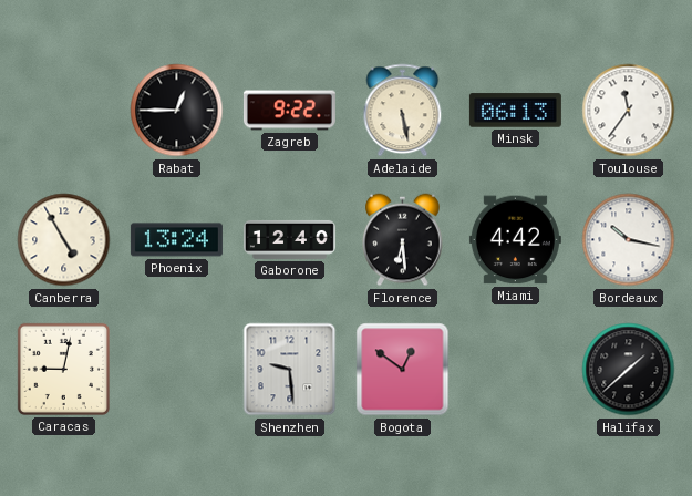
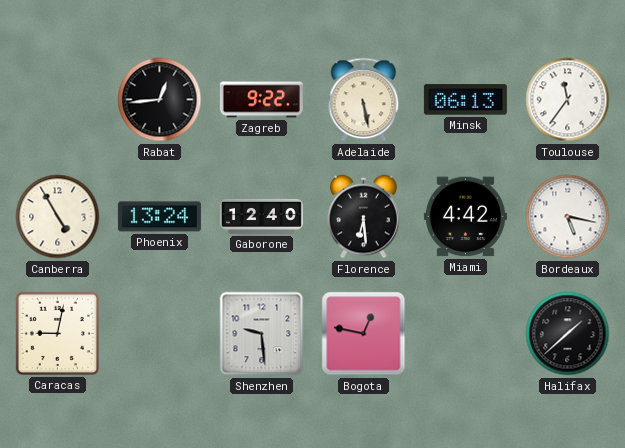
Rabat: 12:45 -> 12:44
Bordeaux: 10:17 -> 5:17
Bogota: 12:51 -> 12:47
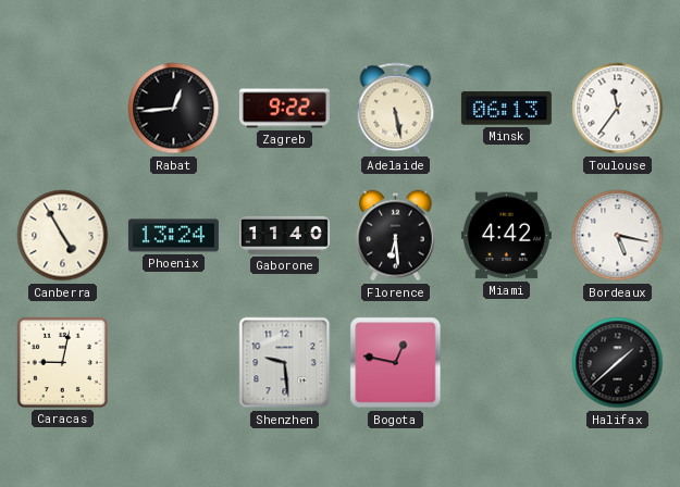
Gaborone: 12:40 -> 11:40
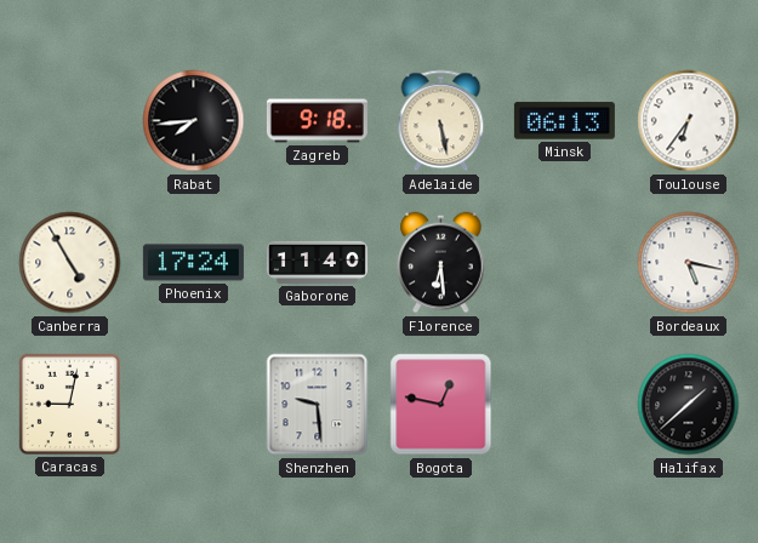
Rabat: 12:44 -> 7:44
Zagreb: 9:22 -> 9:18
Toulouse: 11:36 -> 6:36
Phoenix: 13:24 -> 17:24
Miami: 4:42 -> none
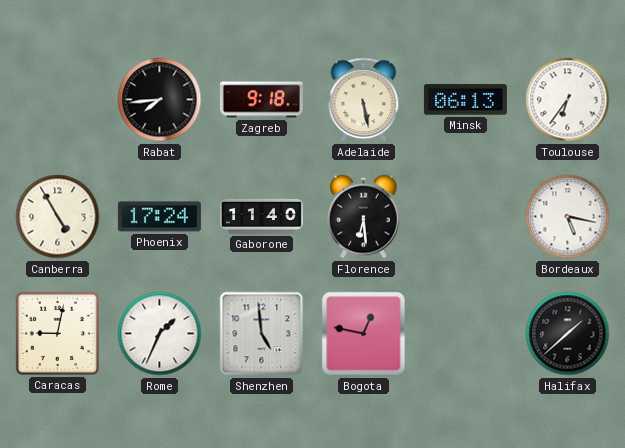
Rome: none -> 1:34
Shenzhen: 9:29 -> 4:59
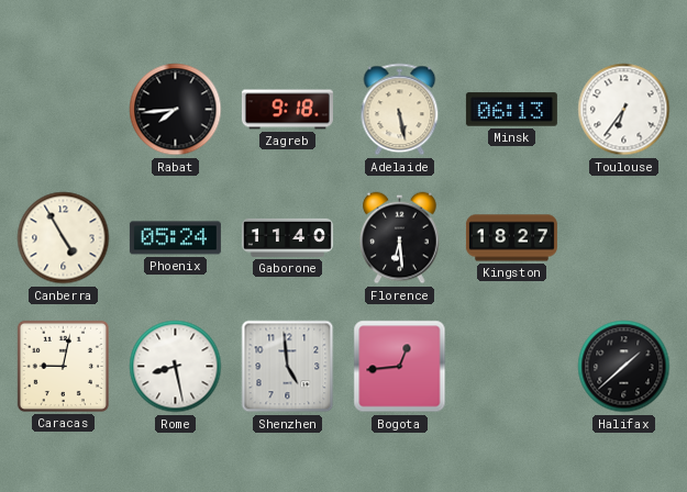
Phoenix: 17:24 -> 05:24
Kingston: none -> 18:27
Bordeaux: 5:17 -> none
Rome: 1:34 -> 8:28
Bogota: 12:47 -> 12:44
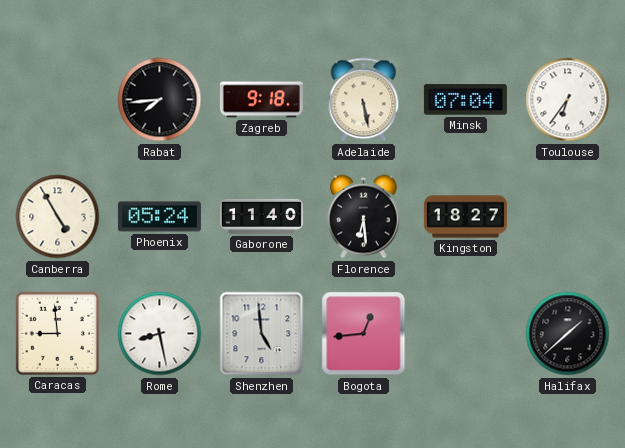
Minsk: 06:13 -> 07:04
Caracas: 9:02 -> 8:59
